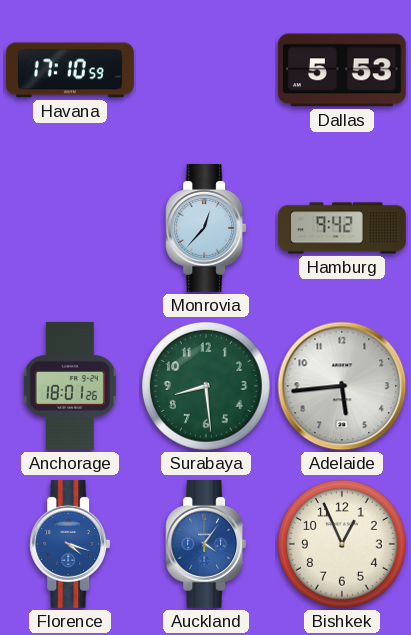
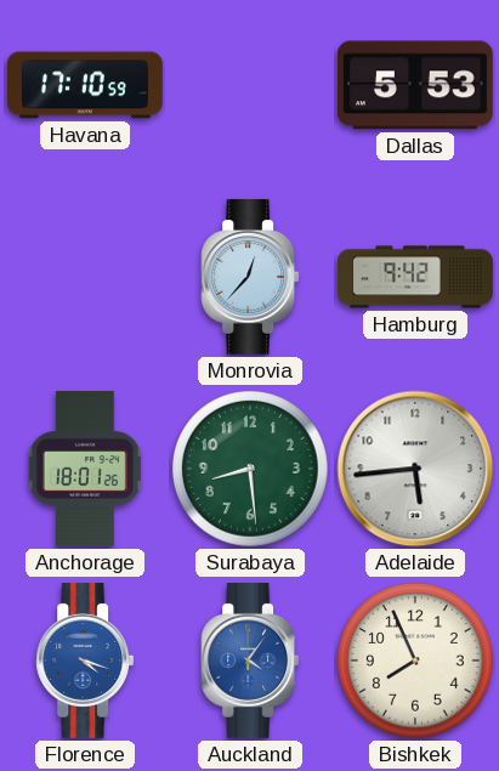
Bishkek: 12:56 -> 7:56
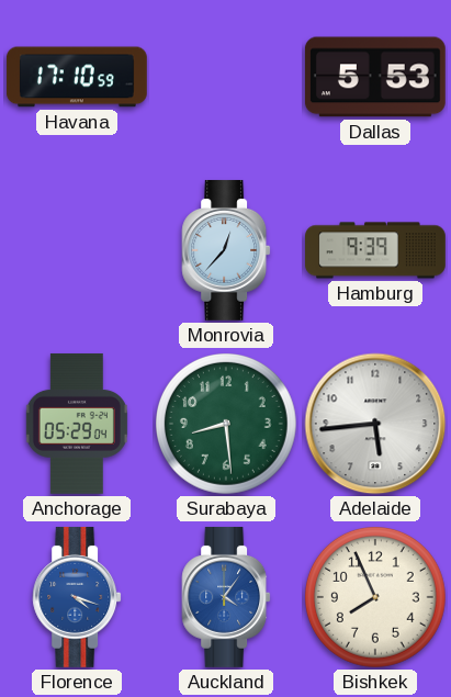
Hamburg: 9:42 -> 9:39
Anchorage: 18:01 -> 05:29
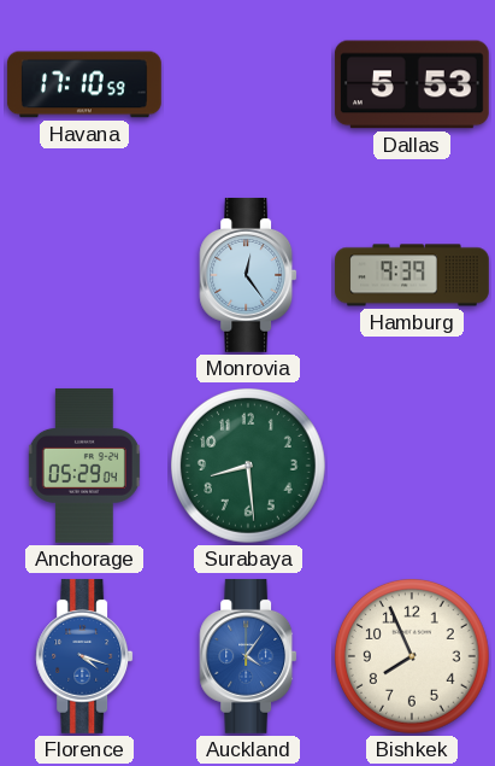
Monrovia: 12:37 -> 12:24
Adelaide: 5:44 -> none
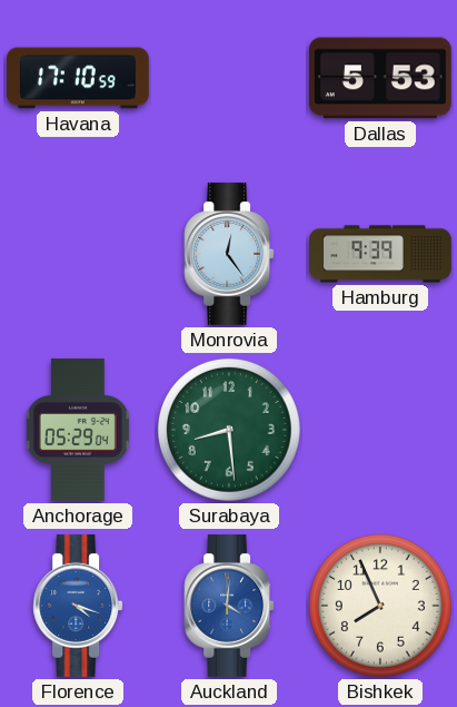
Auckland: 4:06 -> 4:01
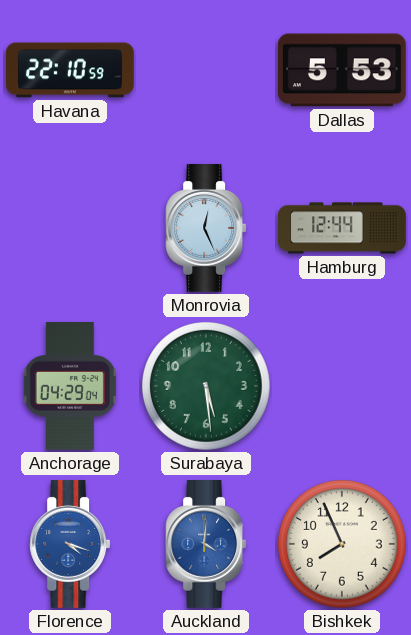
Havana: 17:10 -> 22:10
Monrovia: 12:24 -> 12:26
Hamburg: 9:39 -> 12:44
Anchorage: 05:29 -> 04:29
Surabaya: 8:29 -> 5:29
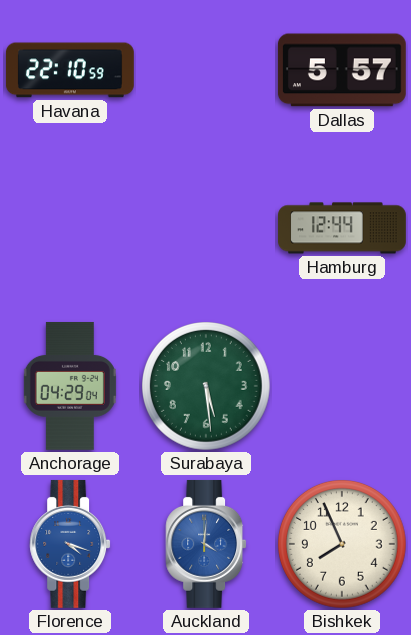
Dallas: 5:53 -> 5:57
Monrovia: 12:26 -> none
